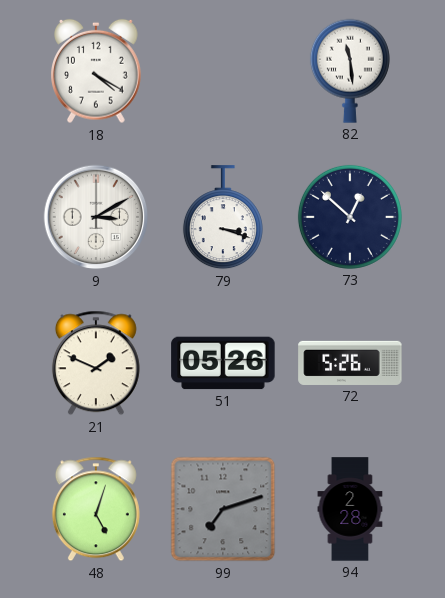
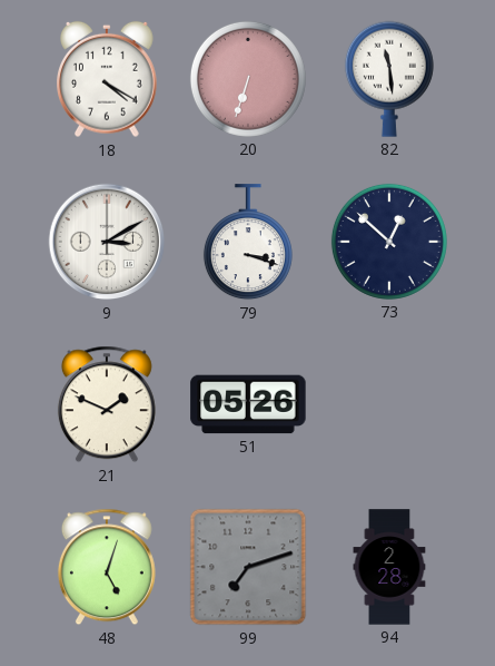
20: none -> 6:33
72: 5:26 -> none
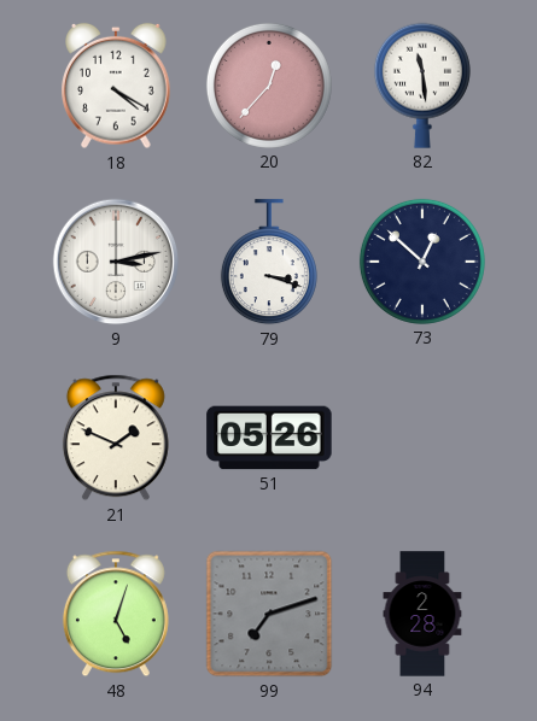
20: 6:33 -> 12:37
9: 3:10 -> 3:13
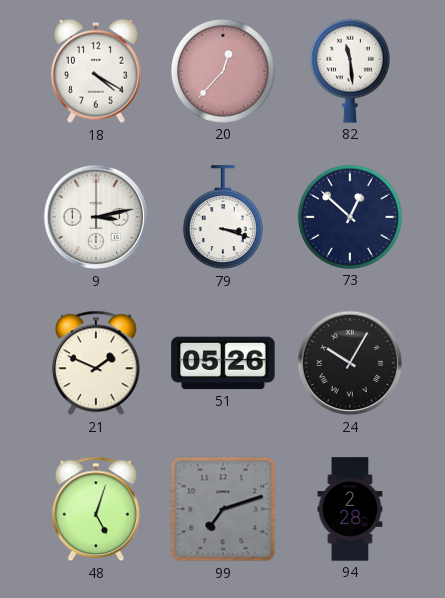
24: none -> 10:05
